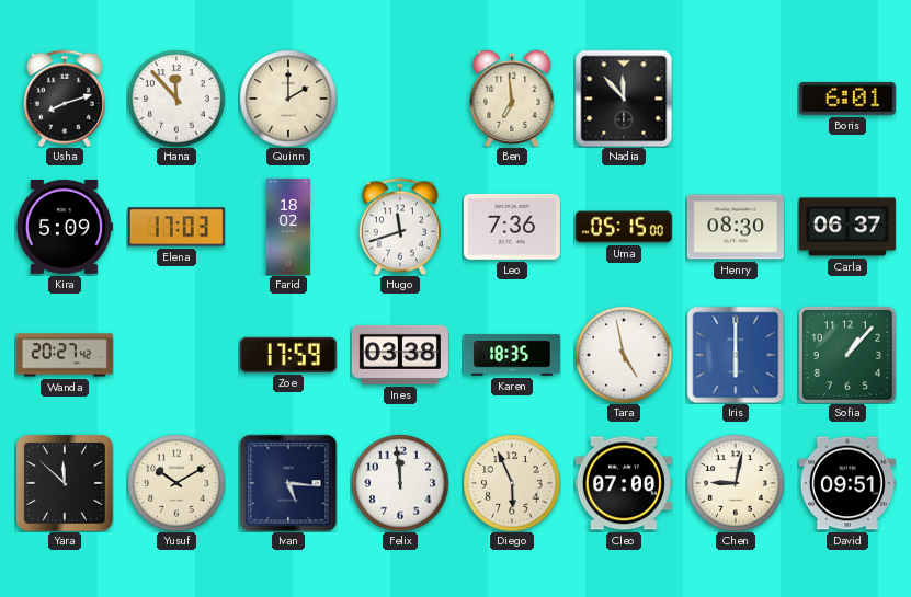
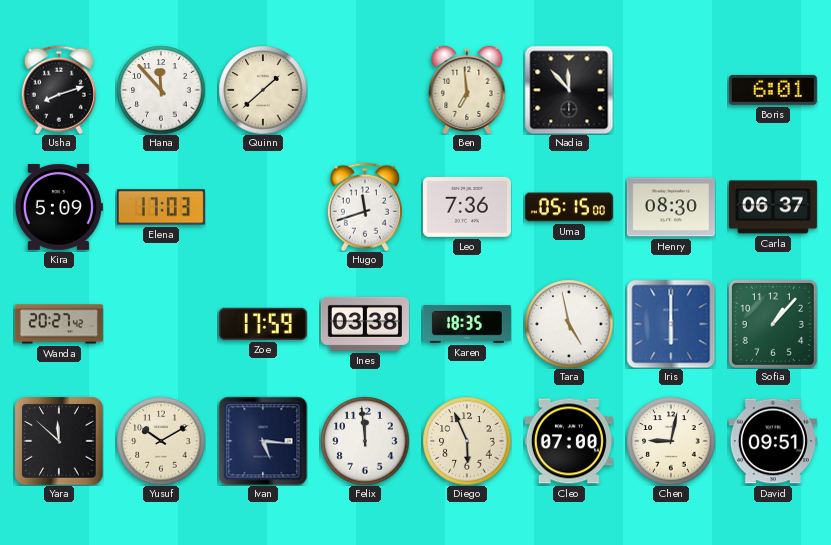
Quinn: 2:00 -> 1:38
Farid: 18:02 -> none
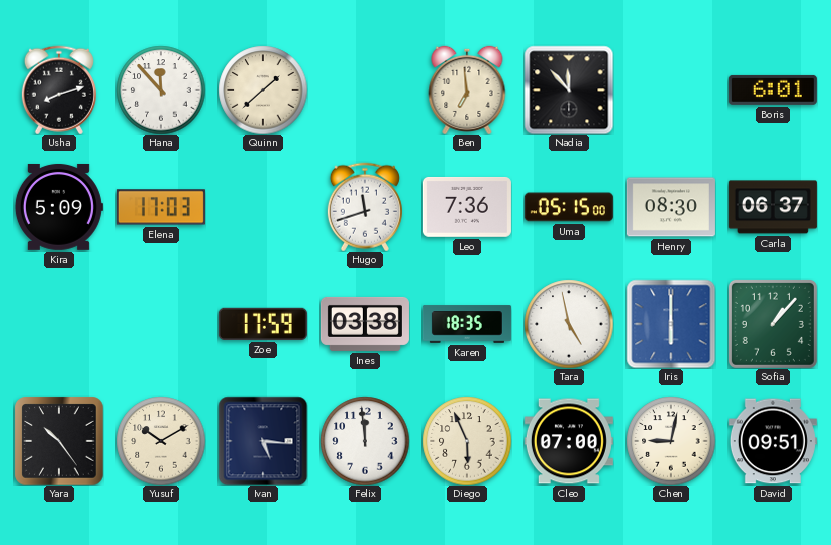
Wanda: 20:27 -> none
Yara: 11:52 -> 10:24
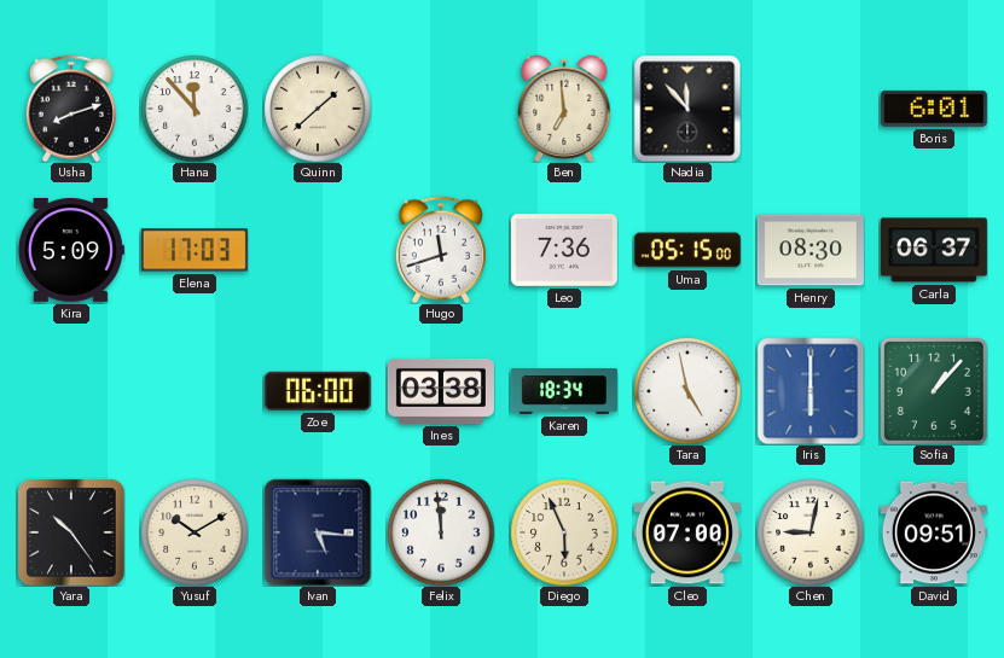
Zoe: 17:59 -> 06:00
Karen: 18:35 -> 18:34
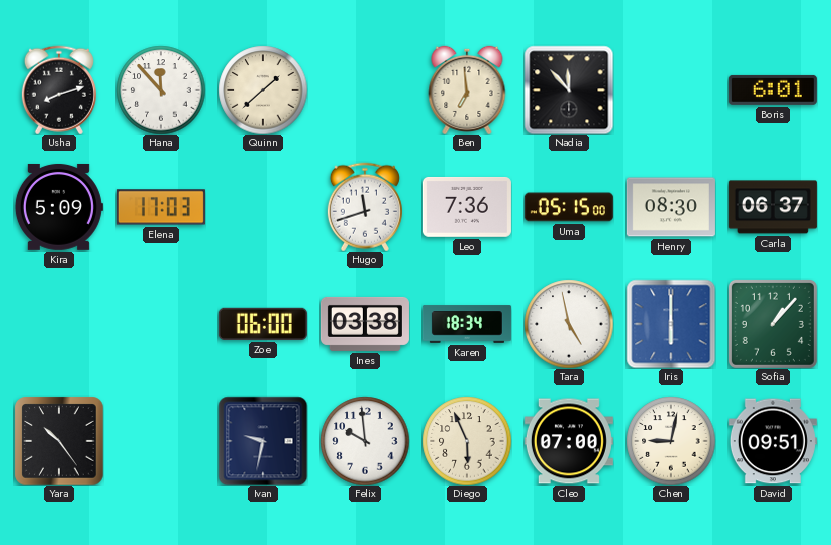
Yusuf: 10:10 -> none
Ivan: 5:16 -> 9:32
Felix: 11:59 -> 9:59
